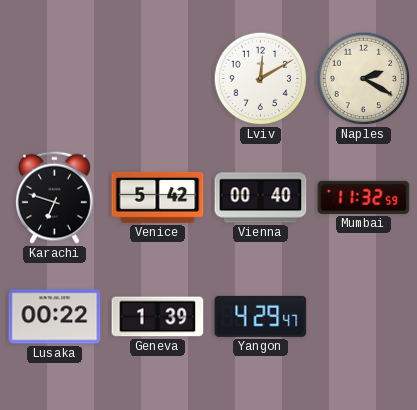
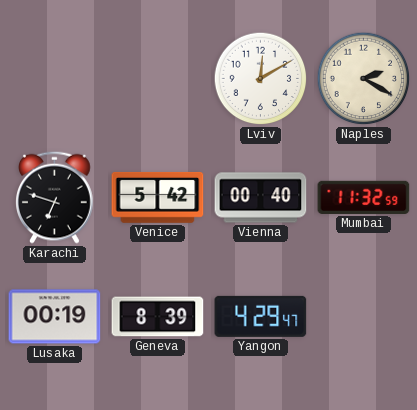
Lusaka: 00:22 -> 00:19
Geneva: 1:39 -> 8:39
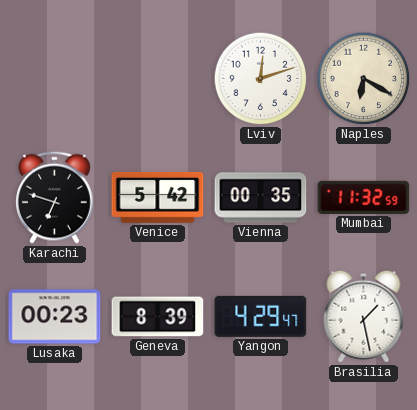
Lviv: 12:10 -> 12:12
Naples: 2:20 -> 6:20
Vienna: 00:40 -> 00:35
Lusaka: 00:19 -> 00:23
Brasilia: none -> 1:28
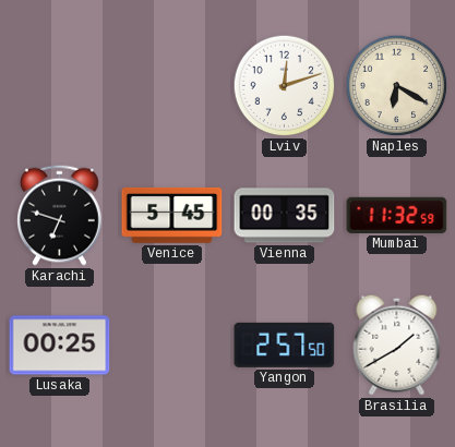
Venice: 5:42 -> 5:45
Lusaka: 00:23 -> 00:25
Geneva: 8:39 -> none
Yangon: 4:29 -> 2:57
Brasilia: 1:28 -> 1:40
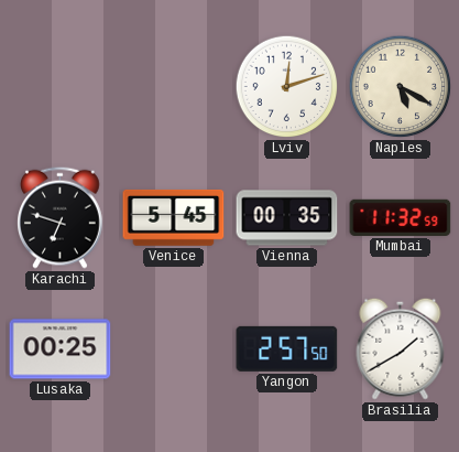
Naples: 6:20 -> 5:20
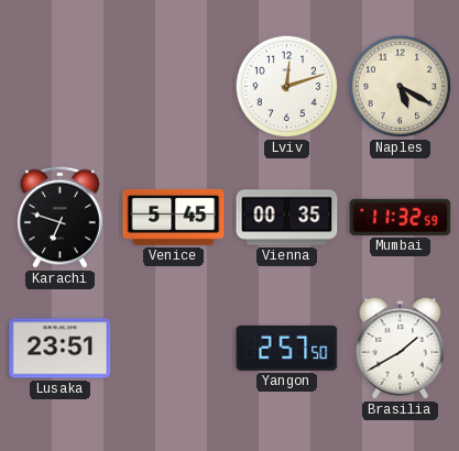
Lusaka: 00:25 -> 23:51
